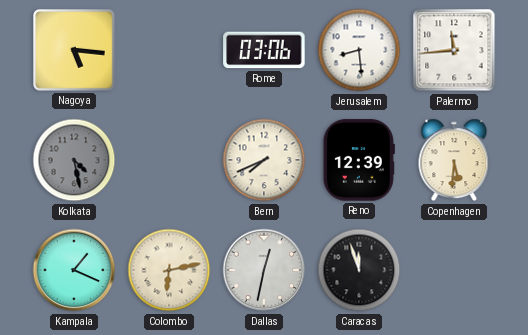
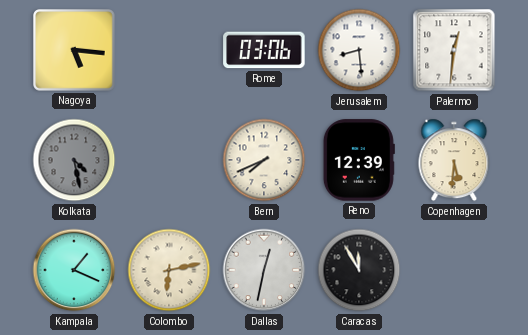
Palermo: 11:44 -> 12:31
Caracas: 11:57 -> 11:55
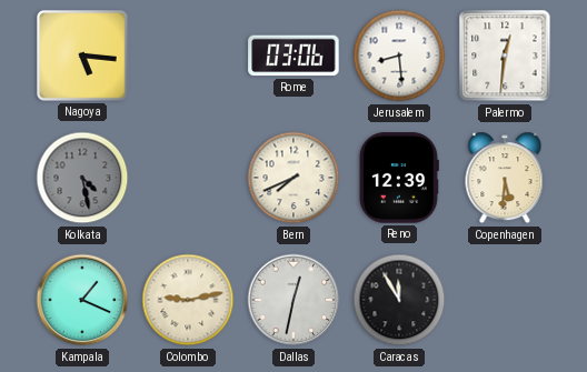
Colombo: 6:13 -> 9:13
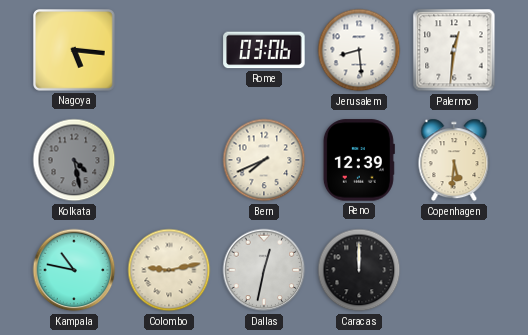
Kampala: 1:19 -> 10:47
Caracas: 11:55 -> 12:00
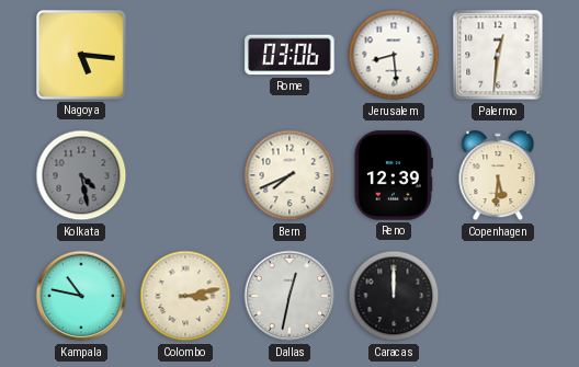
Colombo: 9:13 -> 3:13
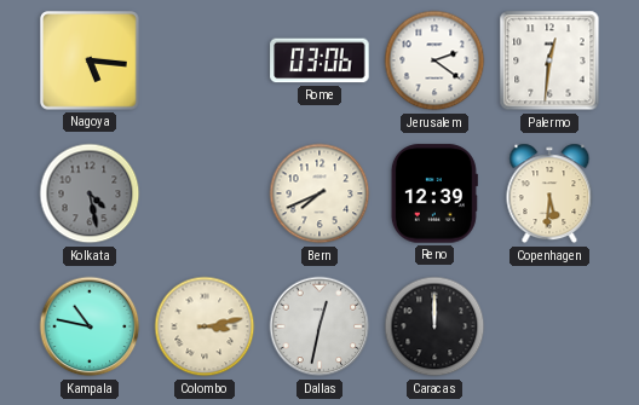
Jerusalem: 8:29 -> 2:21
